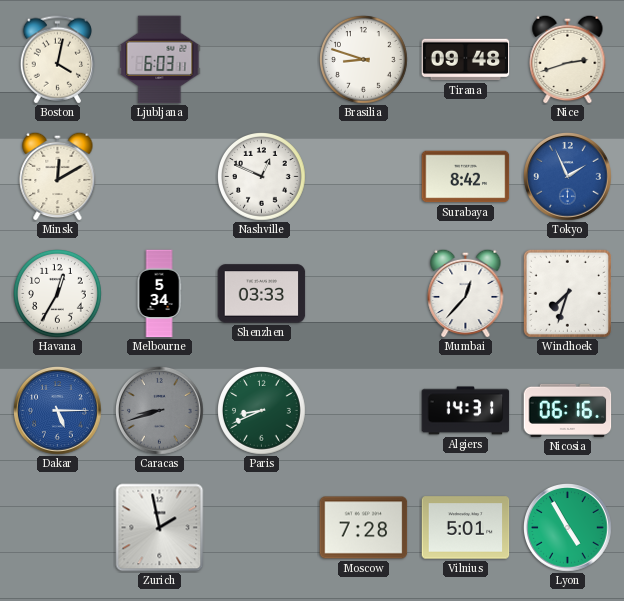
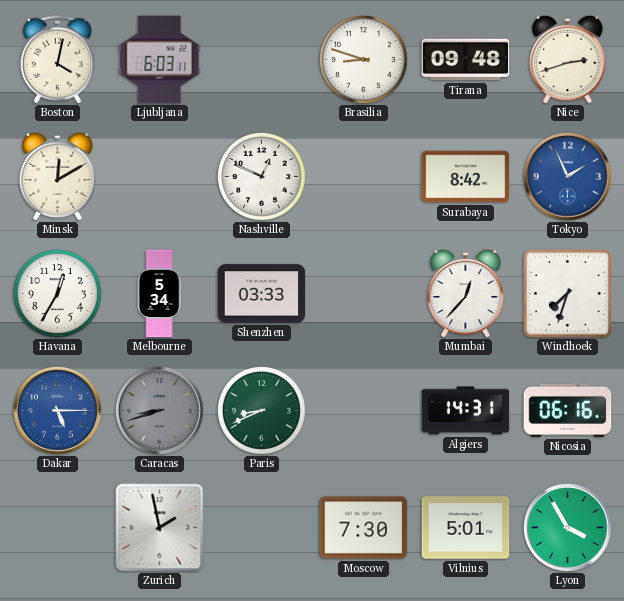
Moscow: 7:28 -> 7:30
Lyon: 4:55 -> 3:55
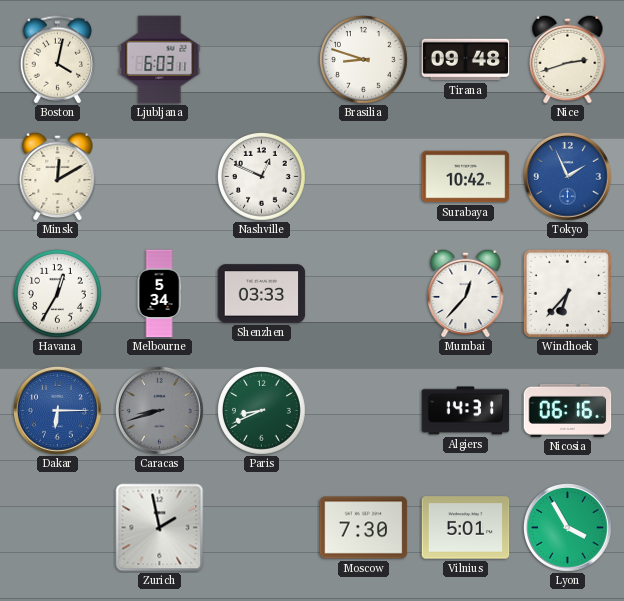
Surabaya: 8:42 -> 10:42
Windhoek: 7:33 -> 6:37
Dakar: 5:15 -> 6:15
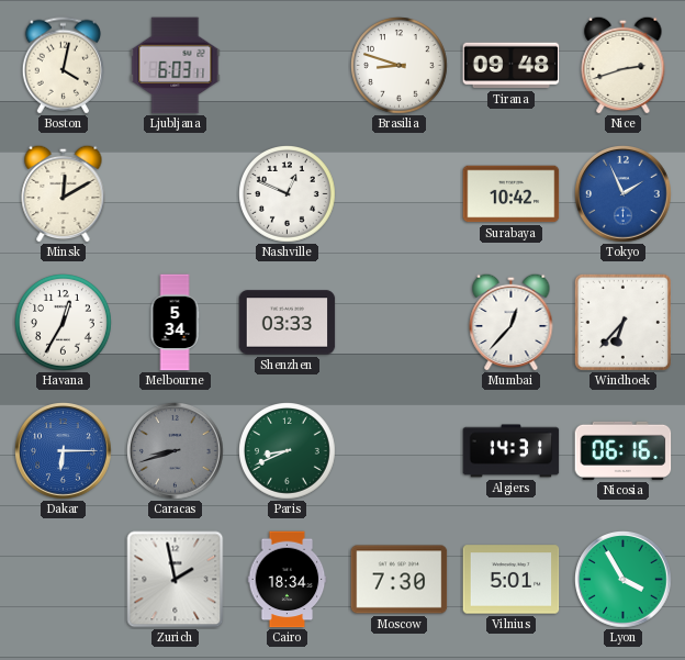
Cairo: none -> 18:34
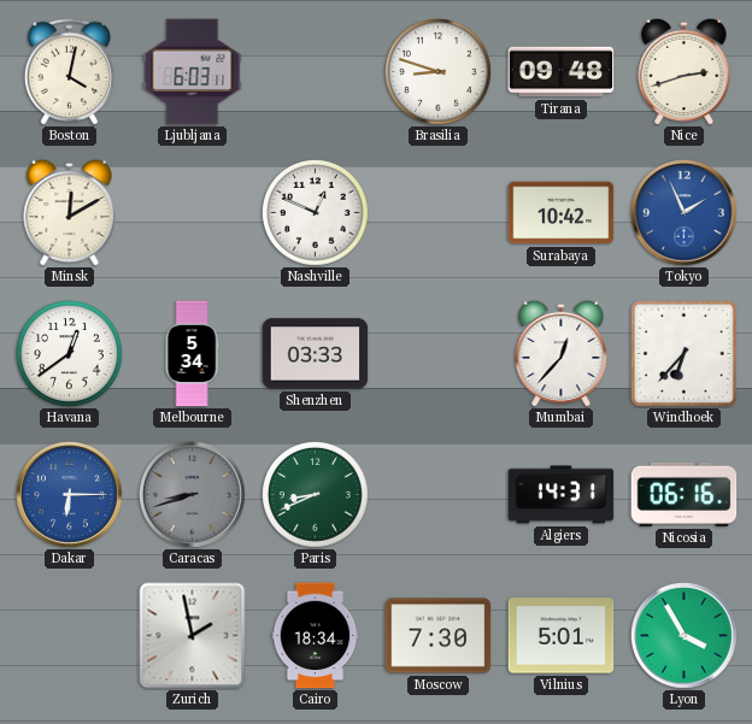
Havana: 12:35 -> 12:39
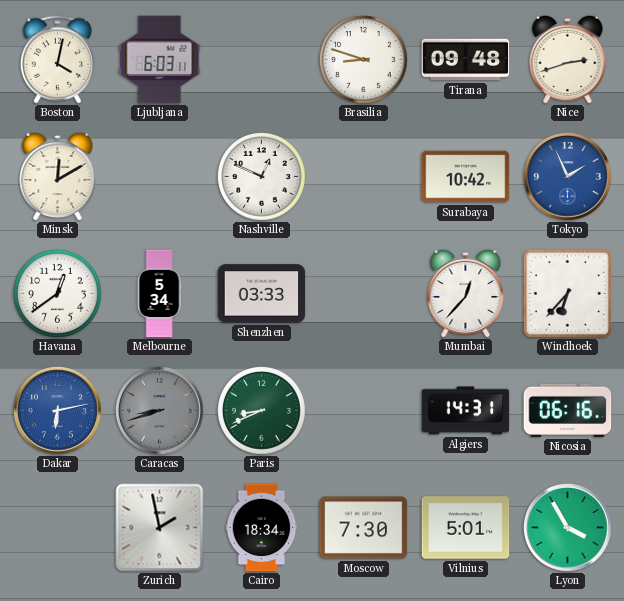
Dakar: 6:15 -> 6:13
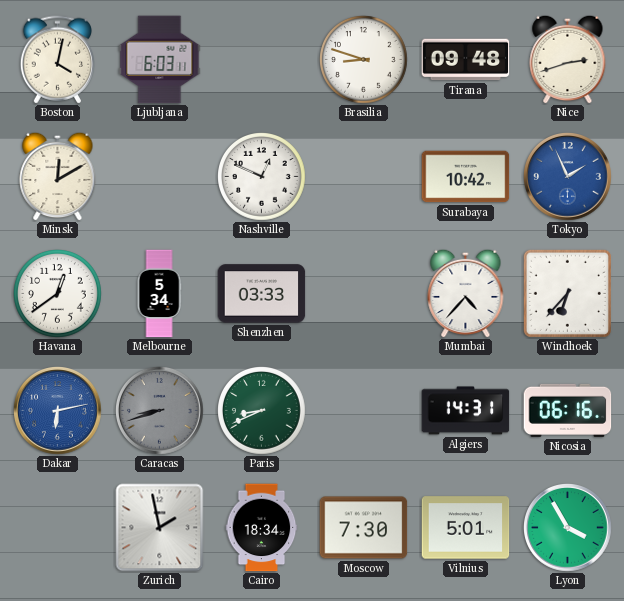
Mumbai: 12:37 -> 4:37
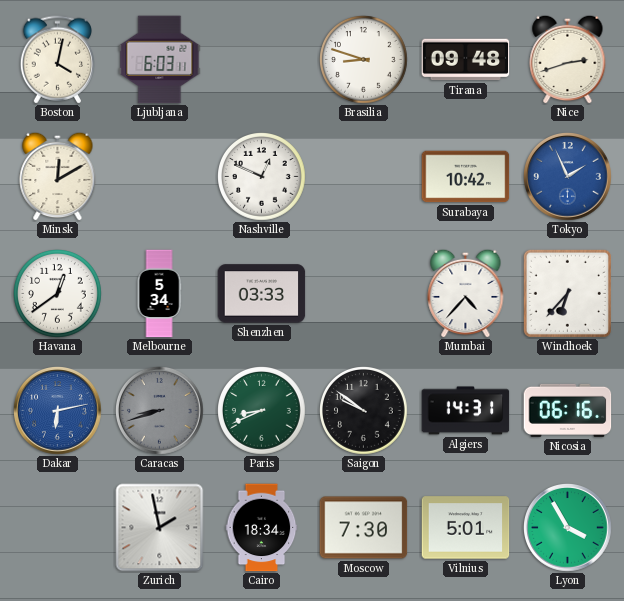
Saigon: none -> 9:51
